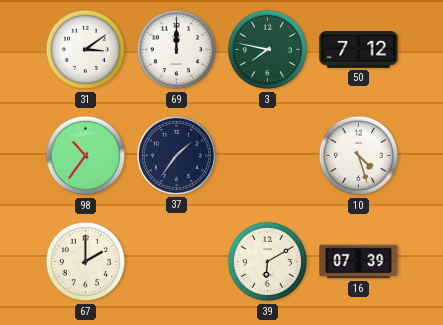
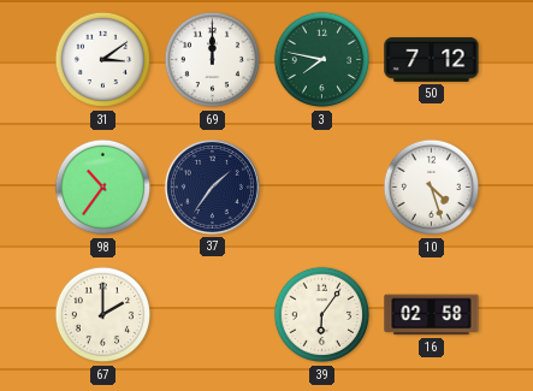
39: 6:10 -> 6:06
16: 07:39 -> 02:58
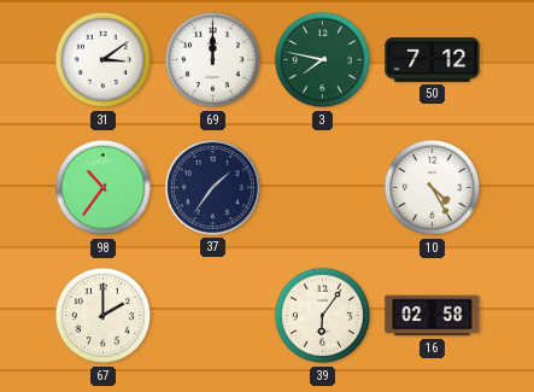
10: 4:27 -> 4:25
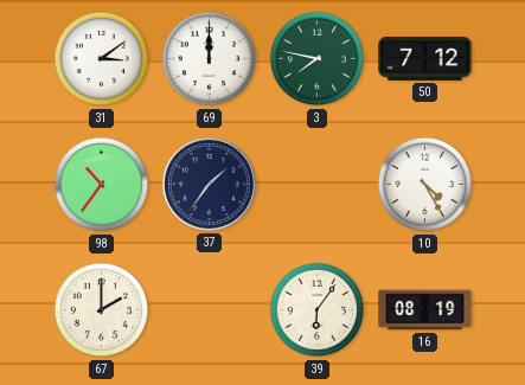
16: 02:58 -> 08:19
